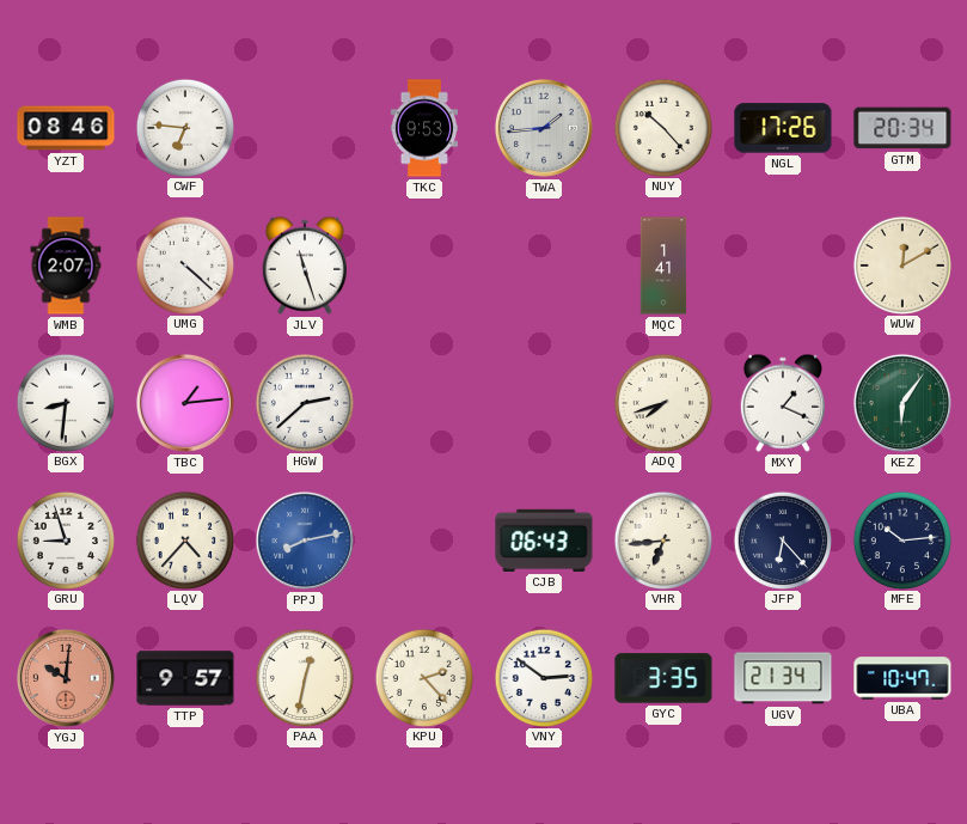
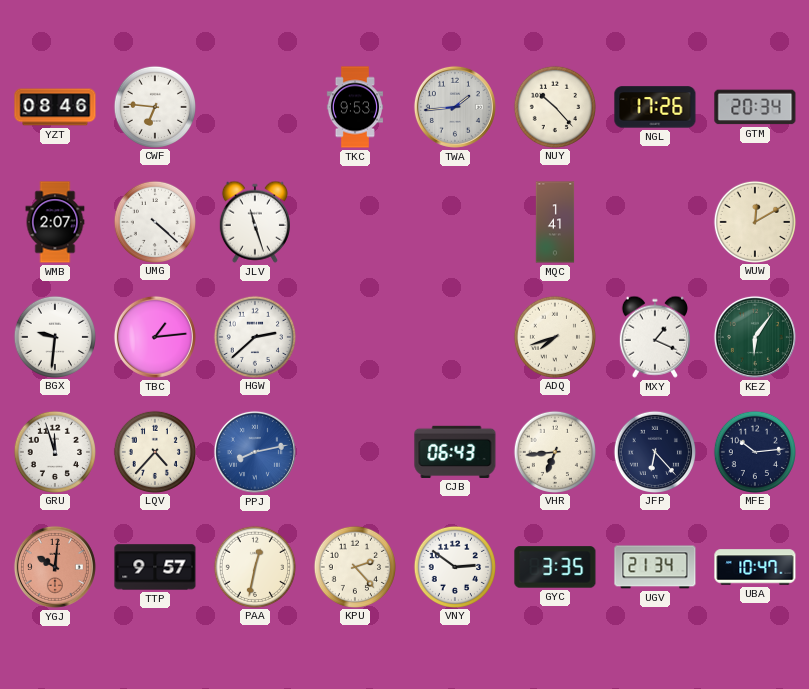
BGX: 8:31 -> 9:31
GRU: 8:57 -> 11:57
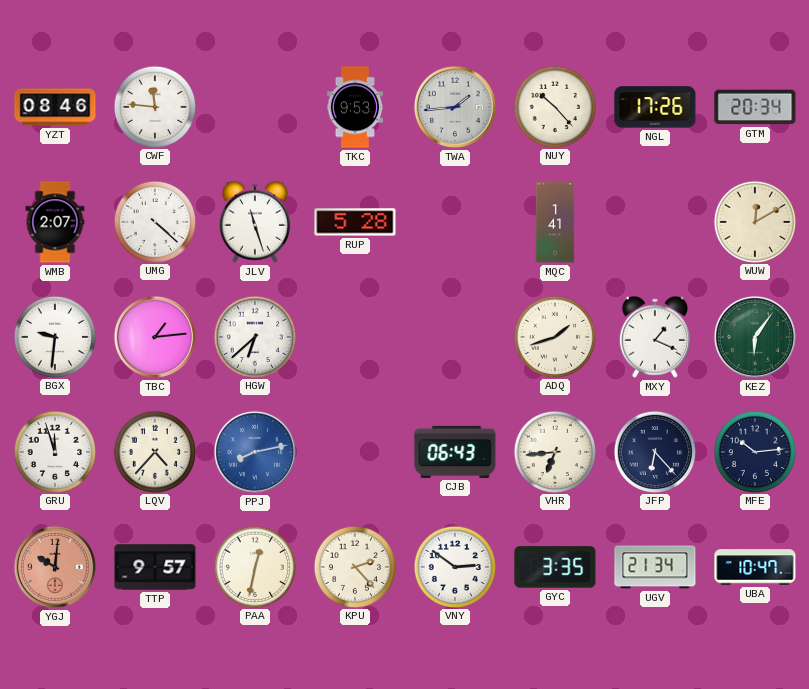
CWF: 6:46 -> 11:46
RUP: none -> 5:28
HGW: 2:38 -> 6:38
ADQ: 7:42 -> 1:42
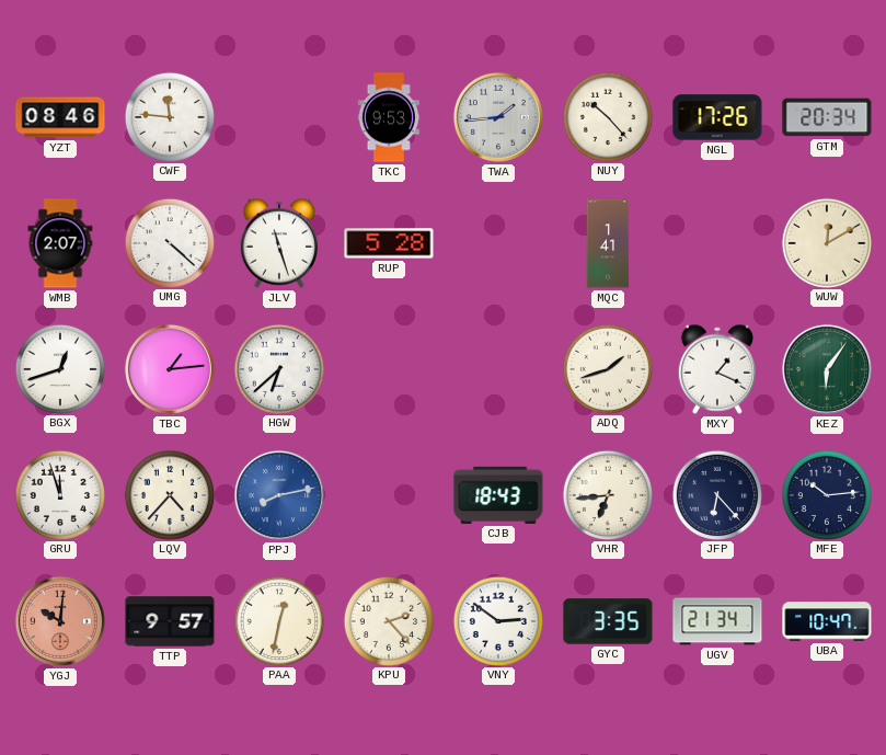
BGX: 9:31 -> 12:42
CJB: 06:43 -> 18:43
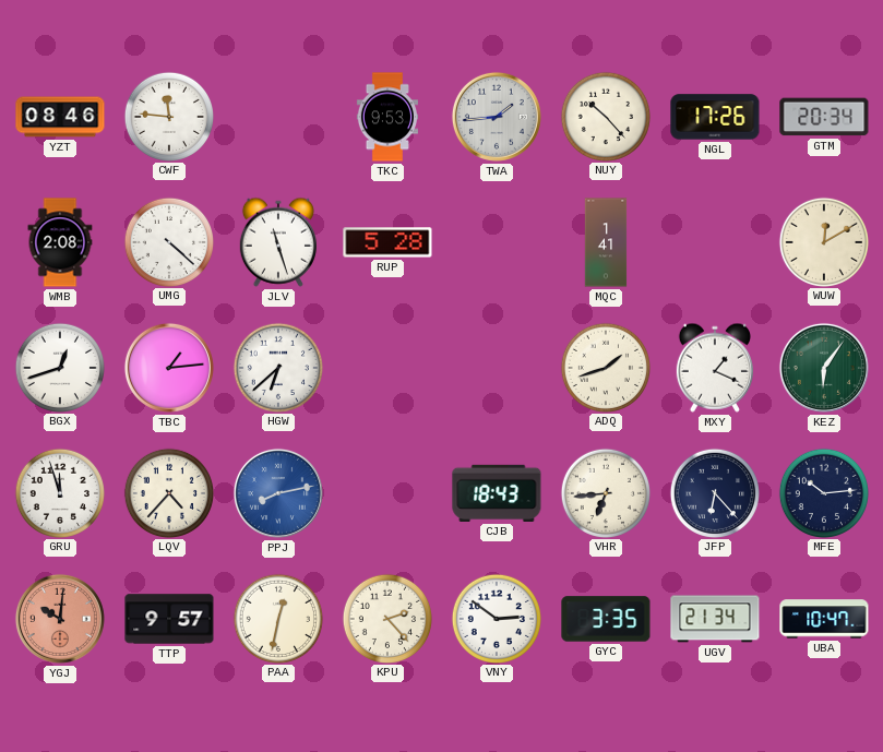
WMB: 2:07 -> 2:08
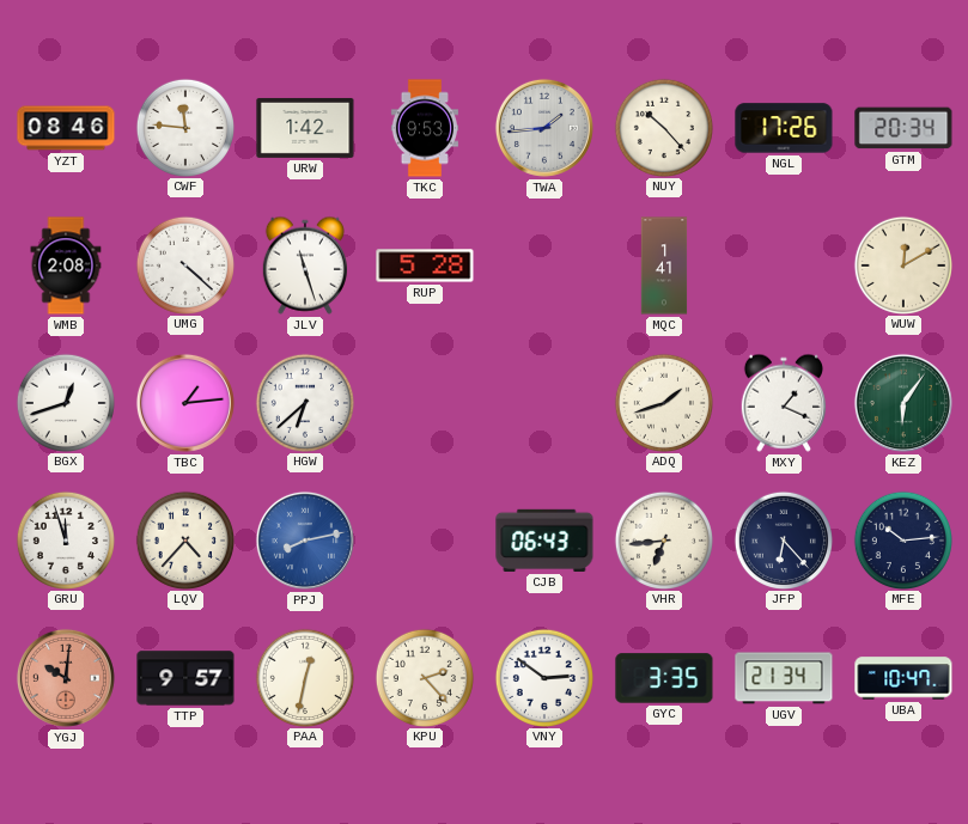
URW: none -> 1:42
CJB: 18:43 -> 06:43
